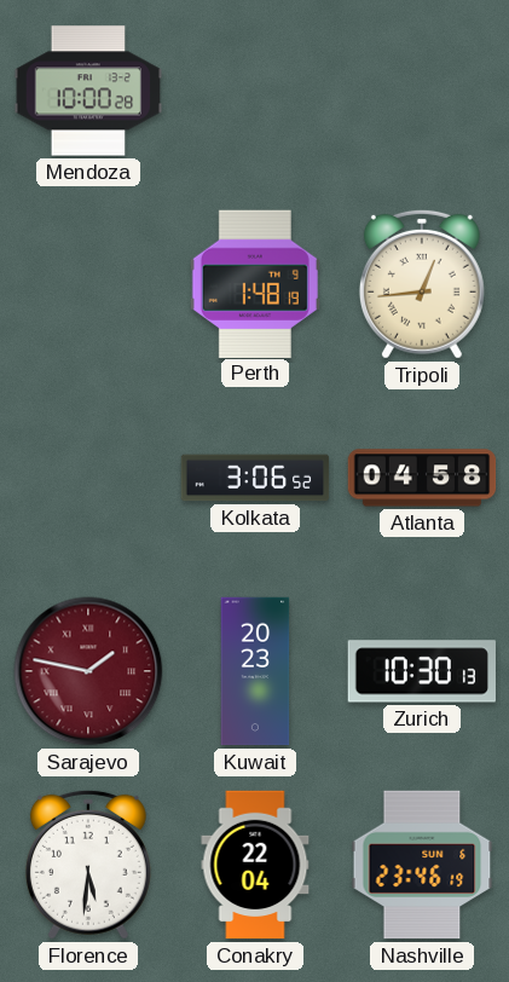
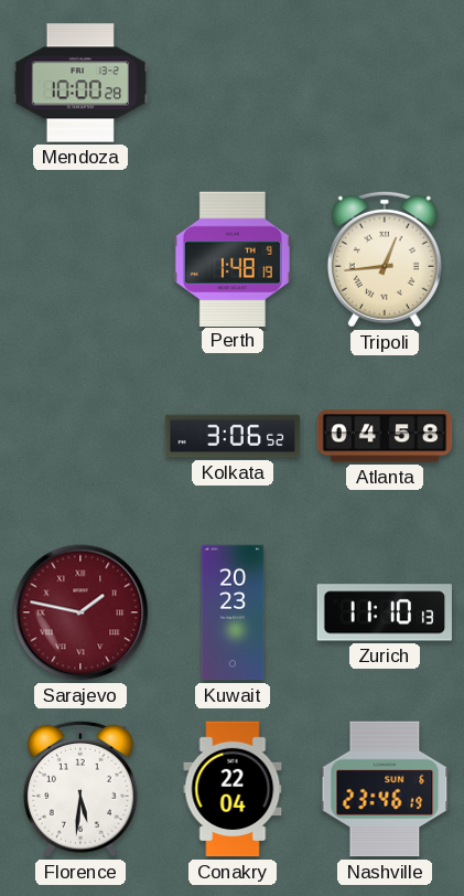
Zurich: 10:30 -> 11:10
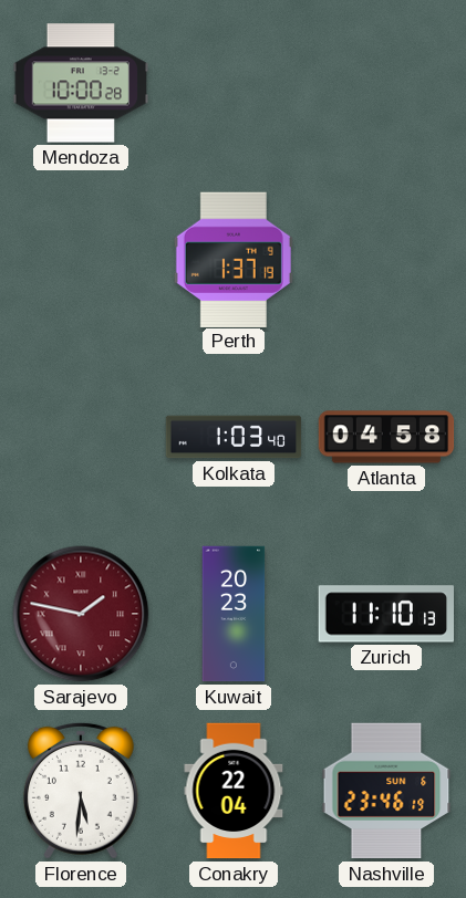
Perth: 1:48 -> 1:37
Tripoli: 12:44 -> none
Kolkata: 3:06 -> 1:03
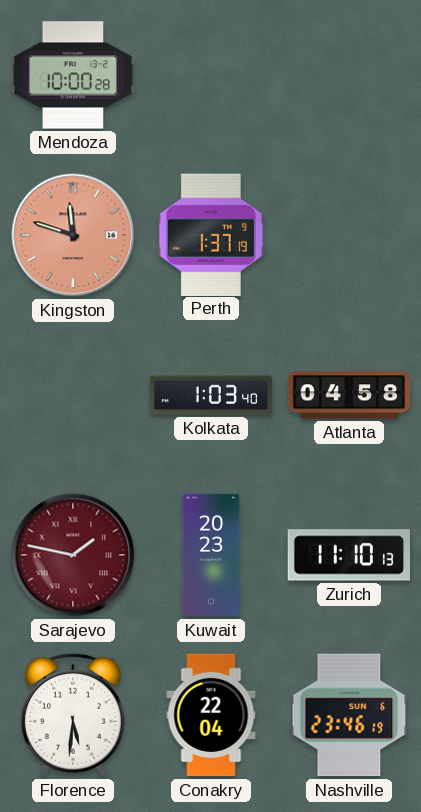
Kingston: none -> 11:48
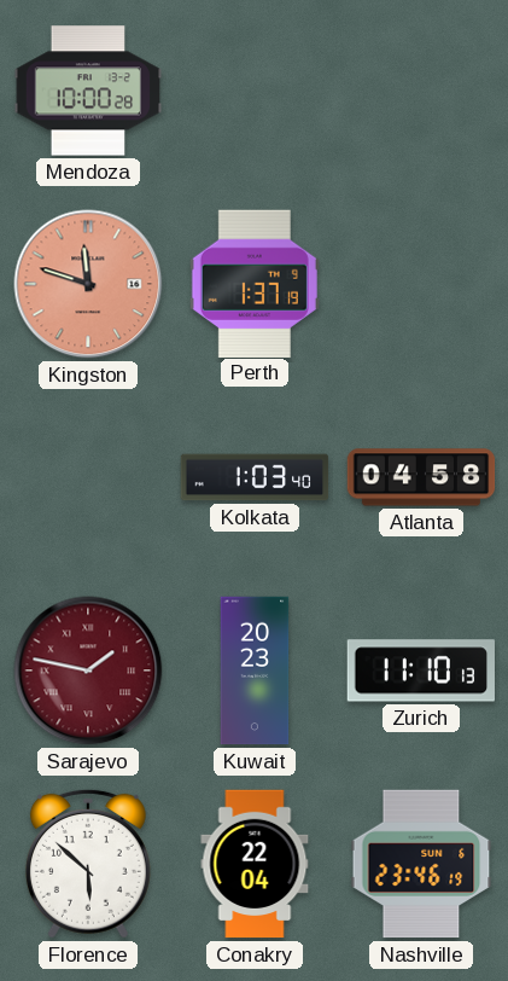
Florence: 5:31 -> 5:52
